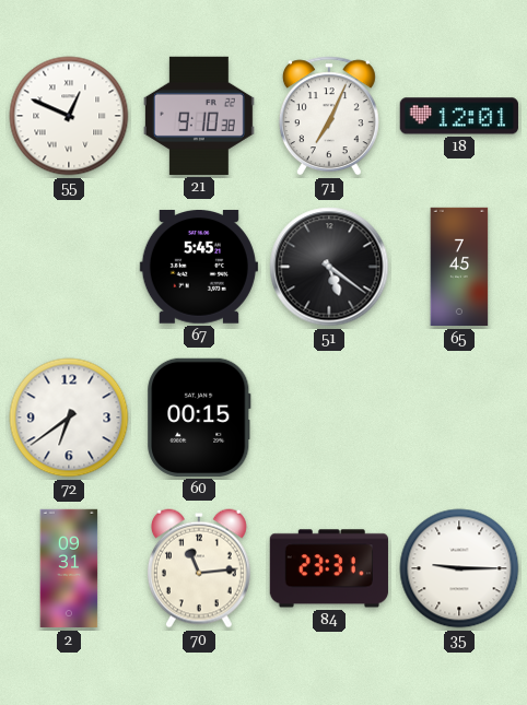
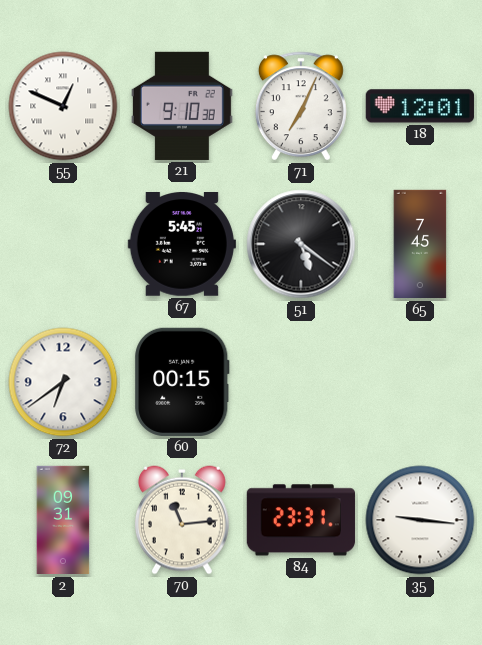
35: 9:15 -> 9:16
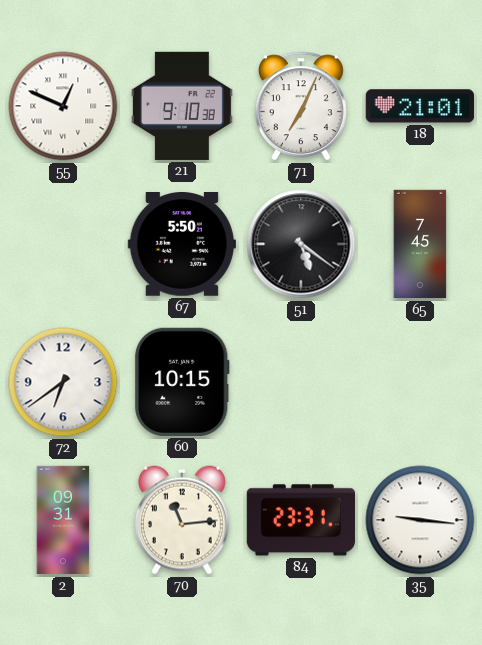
18: 12:01 -> 21:01
67: 5:45 -> 5:50
60: 00:15 -> 10:15
